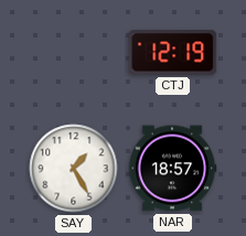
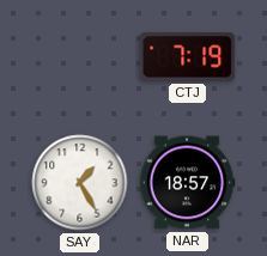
CTJ: 12:19 -> 7:19
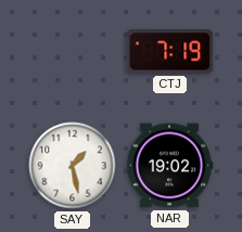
SAY: 1:25 -> 1:28
NAR: 18:57 -> 19:02
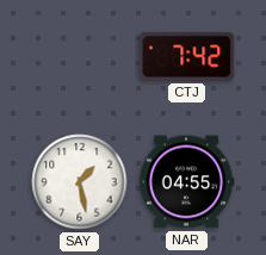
CTJ: 7:19 -> 7:42
NAR: 19:02 -> 04:55
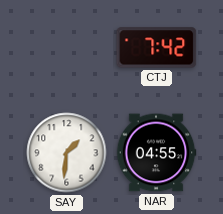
SAY: 1:28 -> 1:31
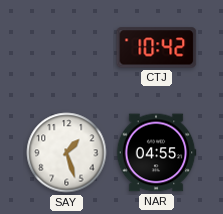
CTJ: 7:42 -> 10:42
SAY: 1:31 -> 1:27
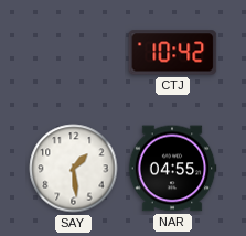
SAY: 1:27 -> 1:29
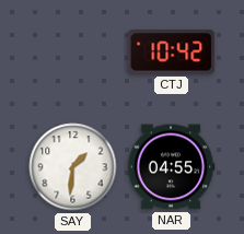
SAY: 1:29 -> 1:31
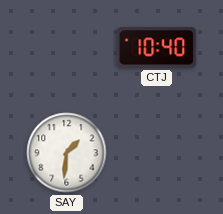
CTJ: 10:42 -> 10:40
NAR: 04:55 -> none
